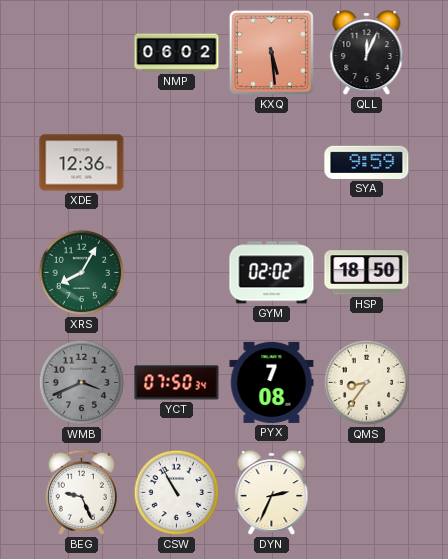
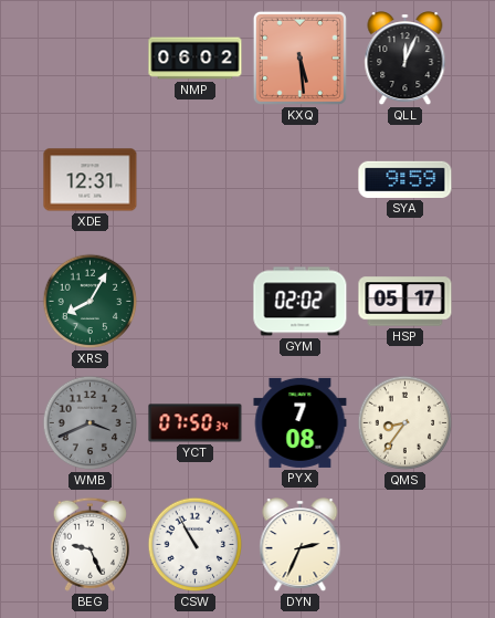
XDE: 12:36 -> 12:31
HSP: 18:50 -> 05:17
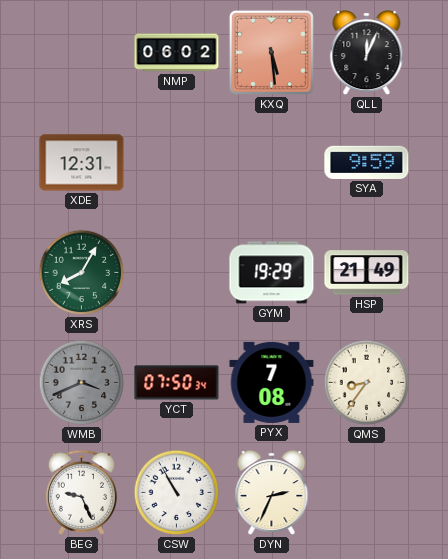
GYM: 02:02 -> 19:29
HSP: 05:17 -> 21:49
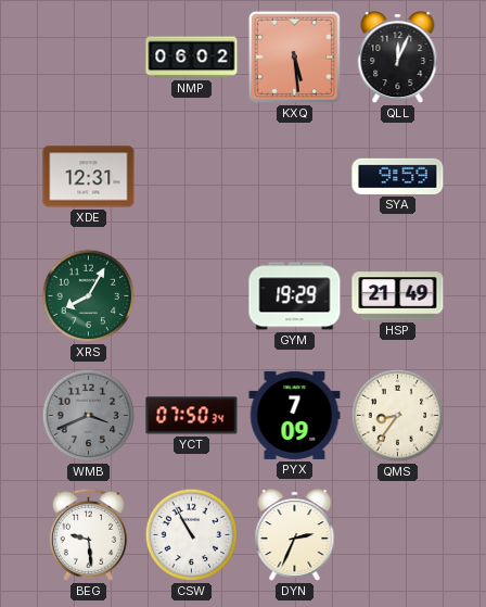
PYX: 7:08 -> 7:09
BEG: 9:26 -> 9:29
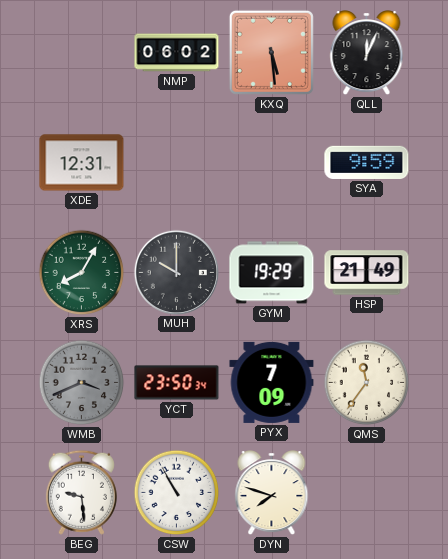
MUH: none -> 10:00
YCT: 07:50 -> 23:50
QMS: 8:36 -> 11:36
DYN: 2:34 -> 7:48
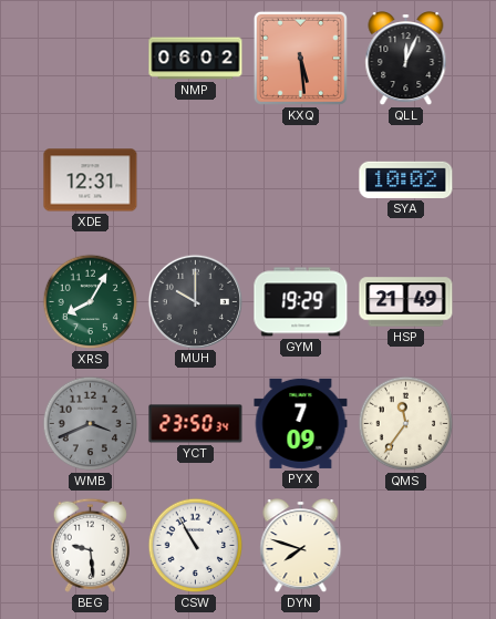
SYA: 9:59 -> 10:02
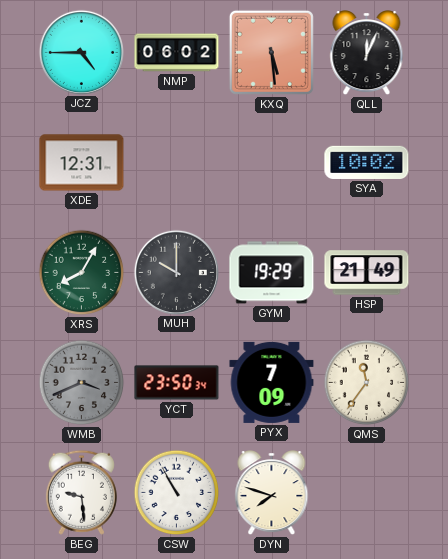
JCZ: none -> 4:45
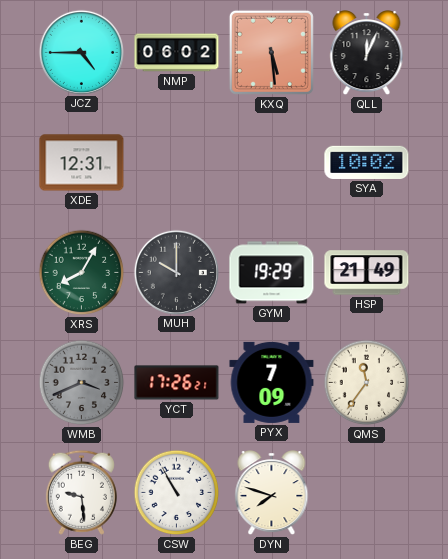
YCT: 23:50 -> 17:26
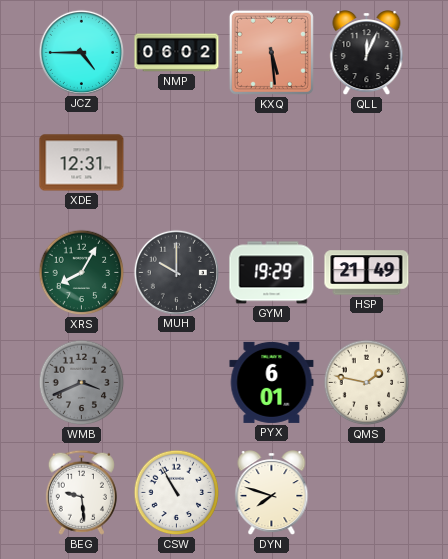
SYA: 10:02 -> none
YCT: 17:26 -> none
PYX: 7:09 -> 6:01
QMS: 11:36 -> 1:47
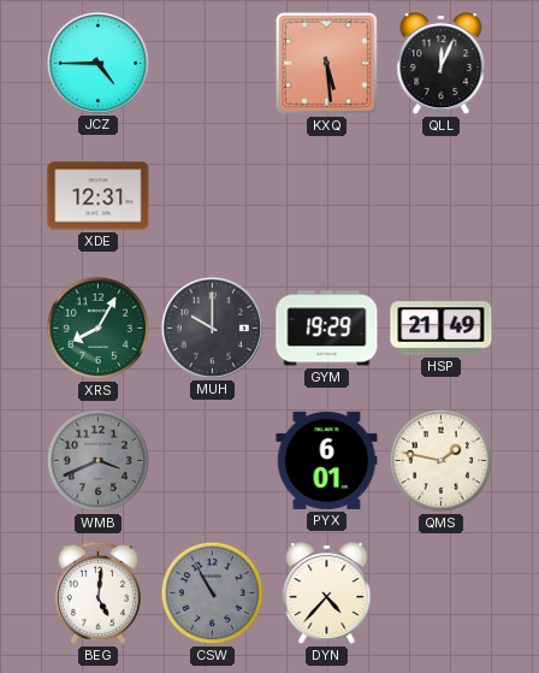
NMP: 06:02 -> none
BEG: 9:29 -> 5:01
CSW dial: white -> grey
DYN: 7:48 -> 4:37
